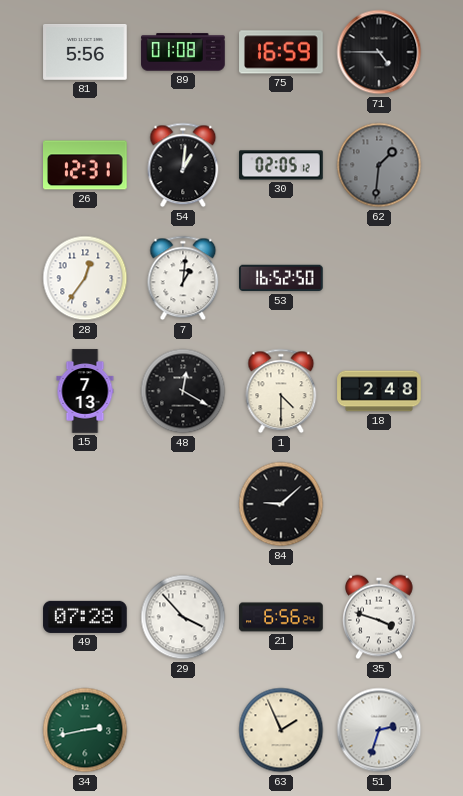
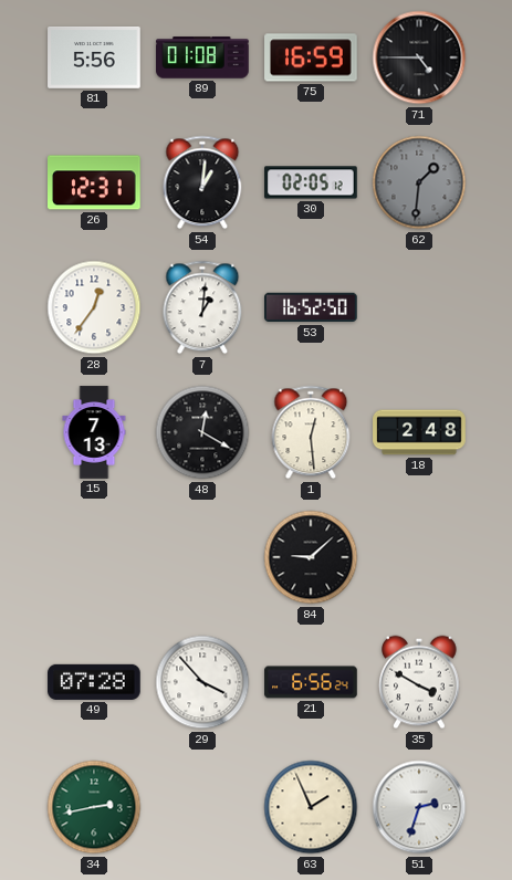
1: 4:30 -> 12:29
35: 3:48 -> 3:50
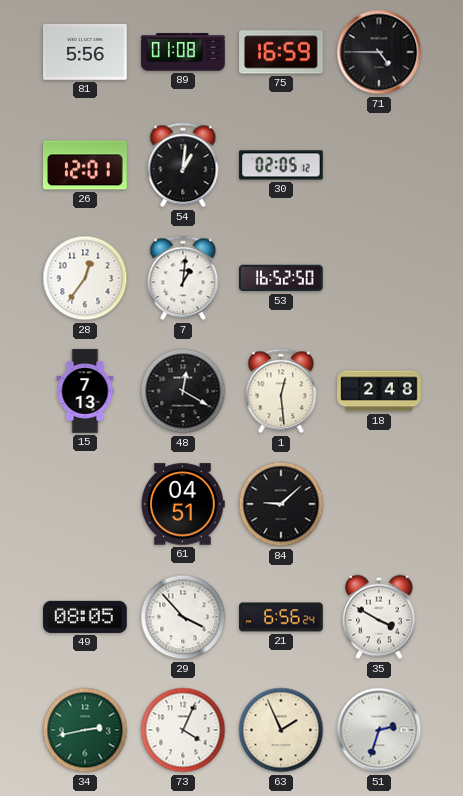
26: 12:31 -> 12:01
62: 1:31 -> none
61: none -> 04:51
49: 07:28 -> 08:05
73: none -> 4:04
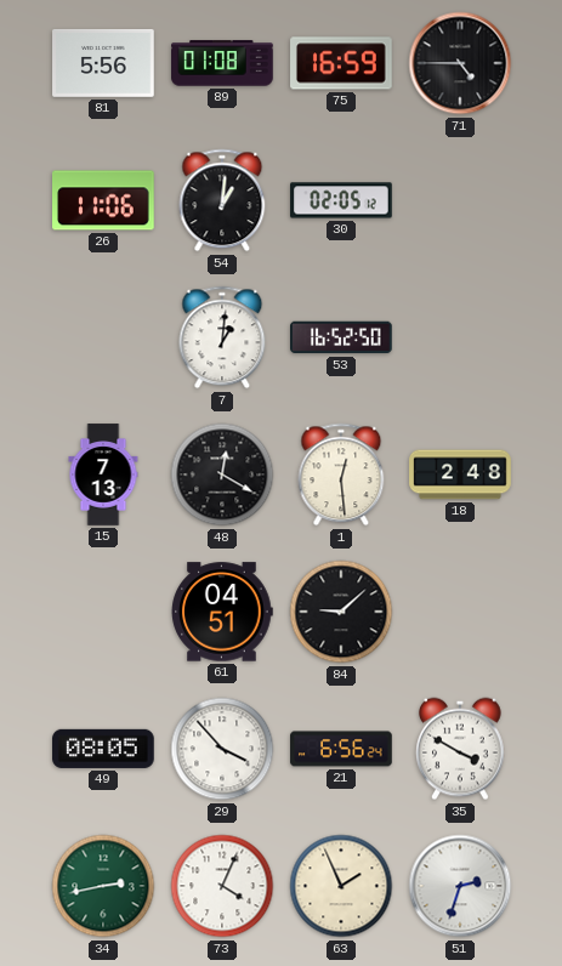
26: 12:01 -> 11:06
28: 12:36 -> none
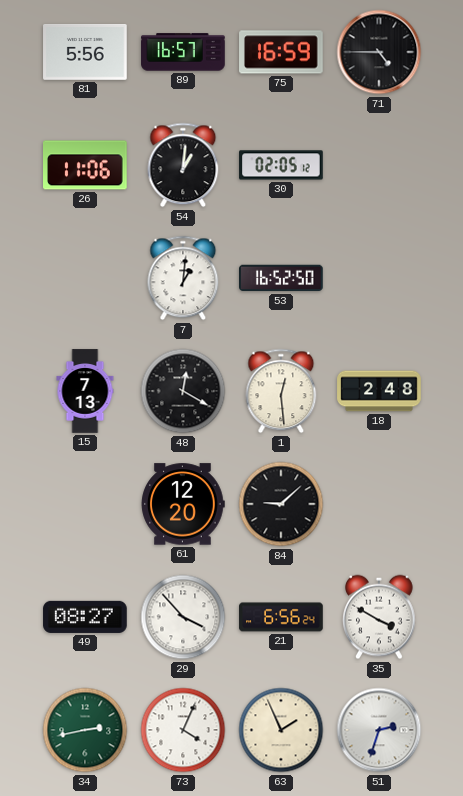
89: 01:08 -> 16:57
61: 04:51 -> 12:20
49: 08:05 -> 08:27
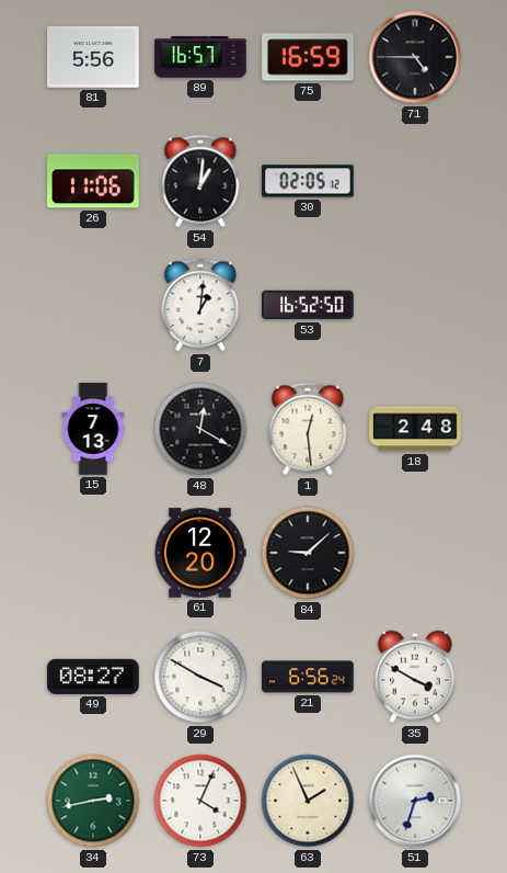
29: 3:53 -> 3:50
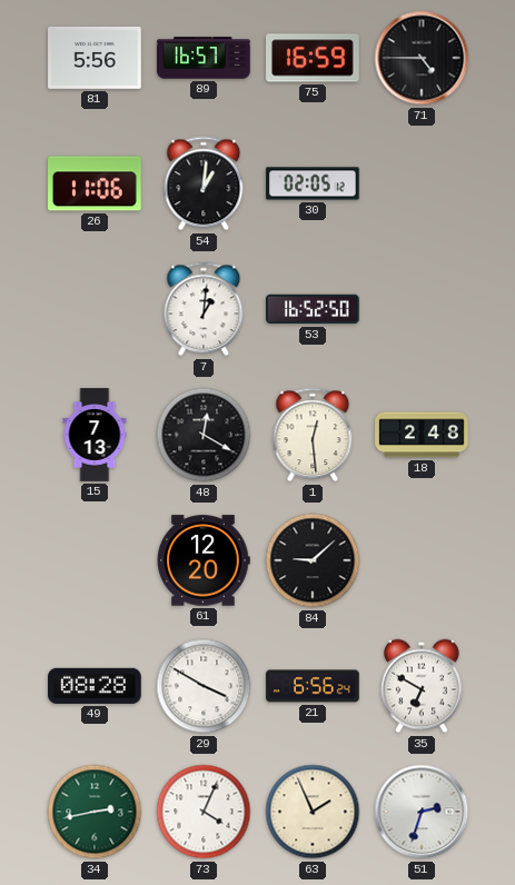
49: 08:27 -> 08:28
35: 3:50 -> 6:50
